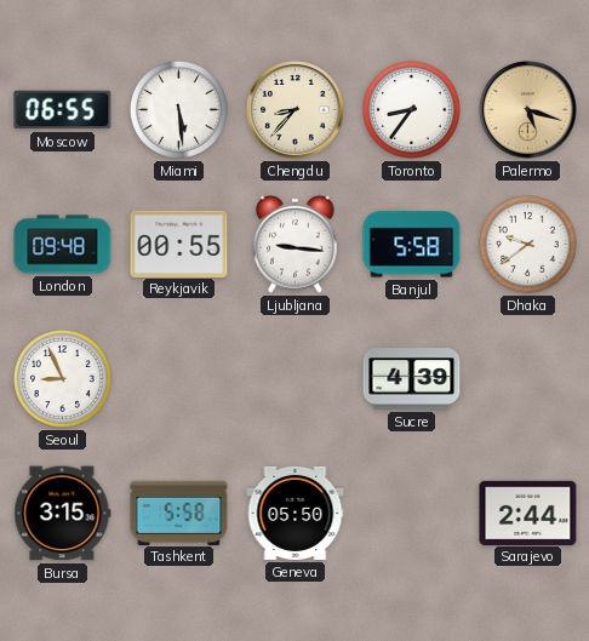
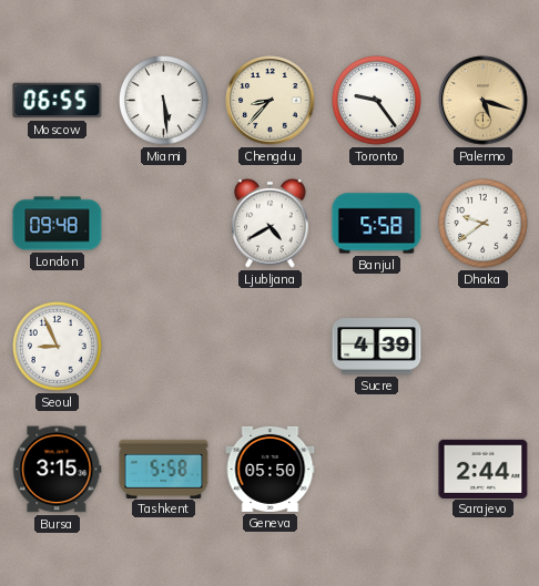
Toronto: 8:36 -> 9:24
Reykjavik: 00:55 -> none
Ljubljana: 9:16 -> 4:40
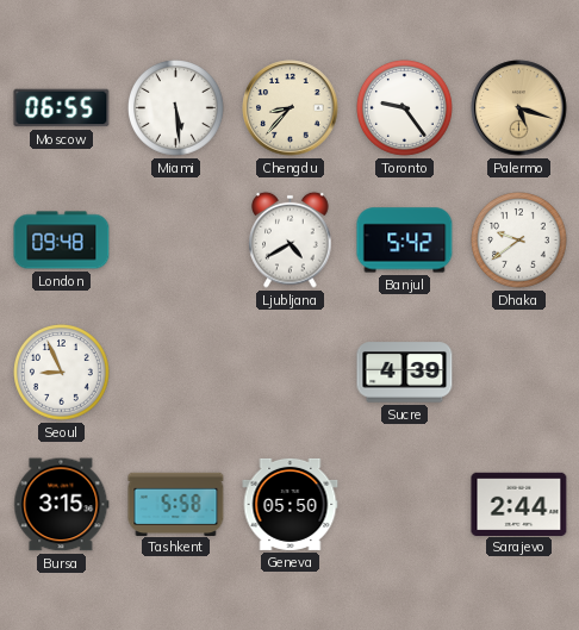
Banjul: 5:58 -> 5:42
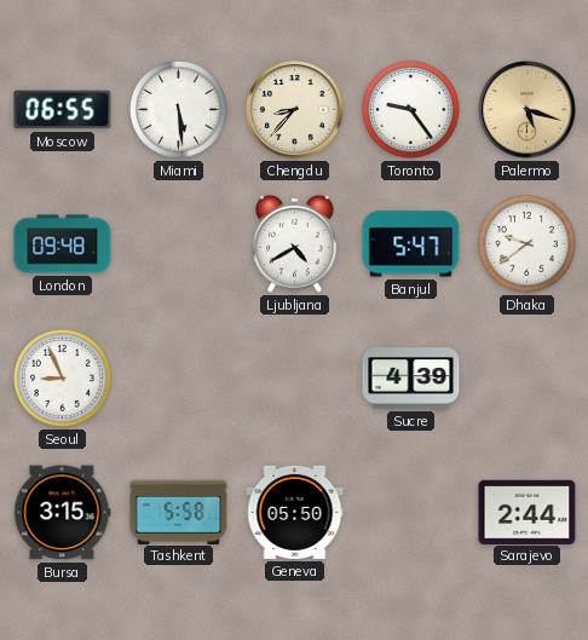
Banjul: 5:42 -> 5:47
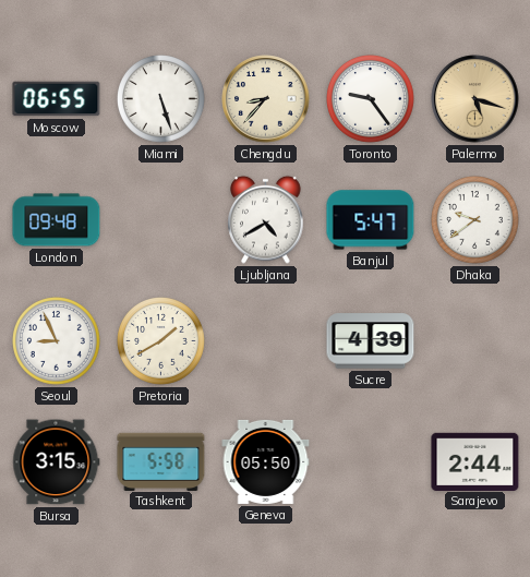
Miami: 5:29 -> 5:27
Pretoria: none -> 1:40
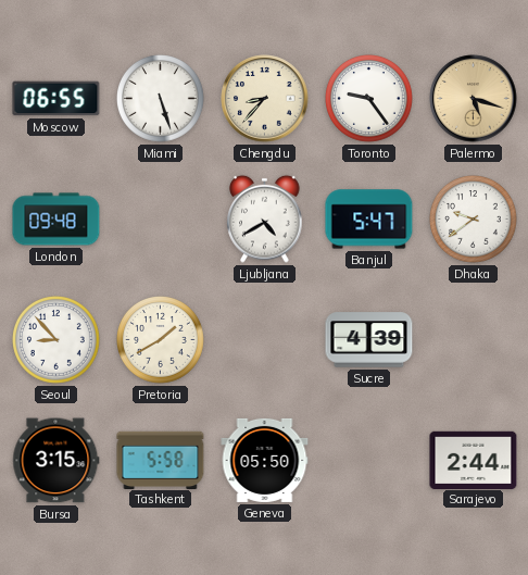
Seoul: 8:56 -> 8:53
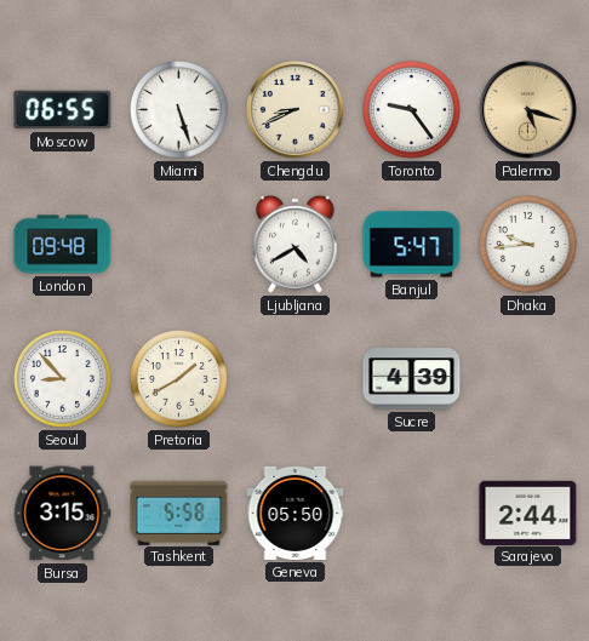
Chengdu: 8:37 -> 8:41
Dhaka: 9:39 -> 9:44
